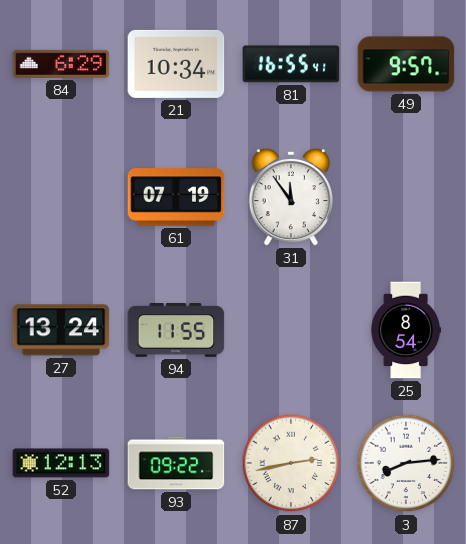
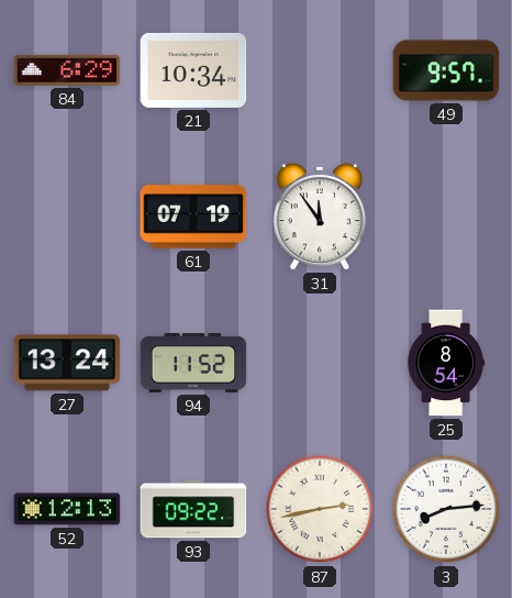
81: 16:55 -> none
94: 11:55 -> 11:52
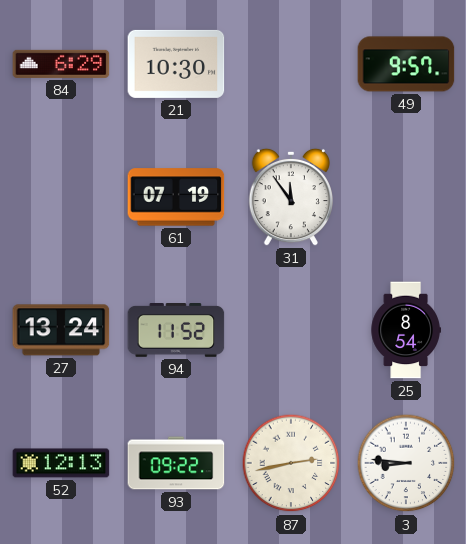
21: 10:34 -> 10:30
3: 8:14 -> 8:46
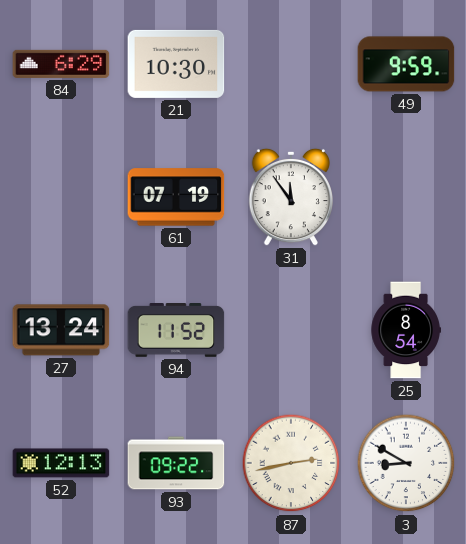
49: 9:57 -> 9:59
3: 8:46 -> 8:50
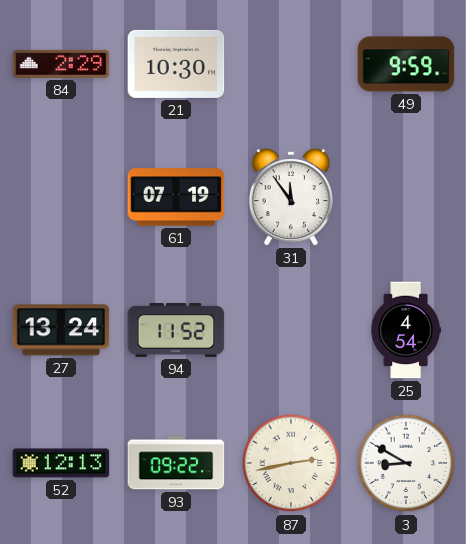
84: 6:29 -> 2:29
25: 8:54 -> 4:54
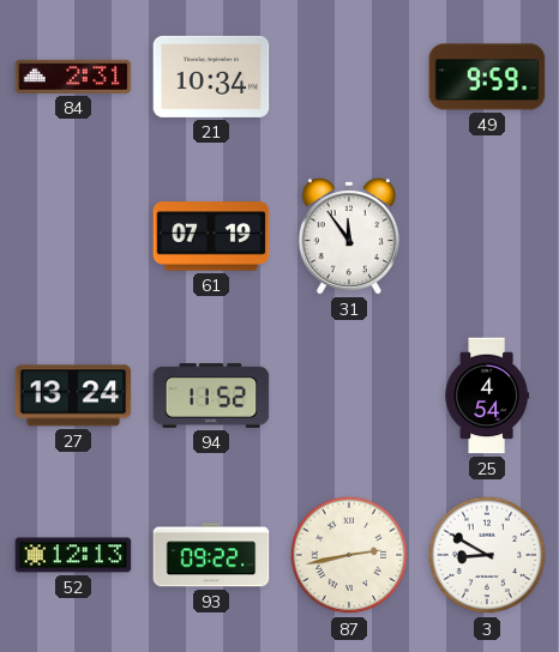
84: 2:29 -> 2:31
21: 10:30 -> 10:34
